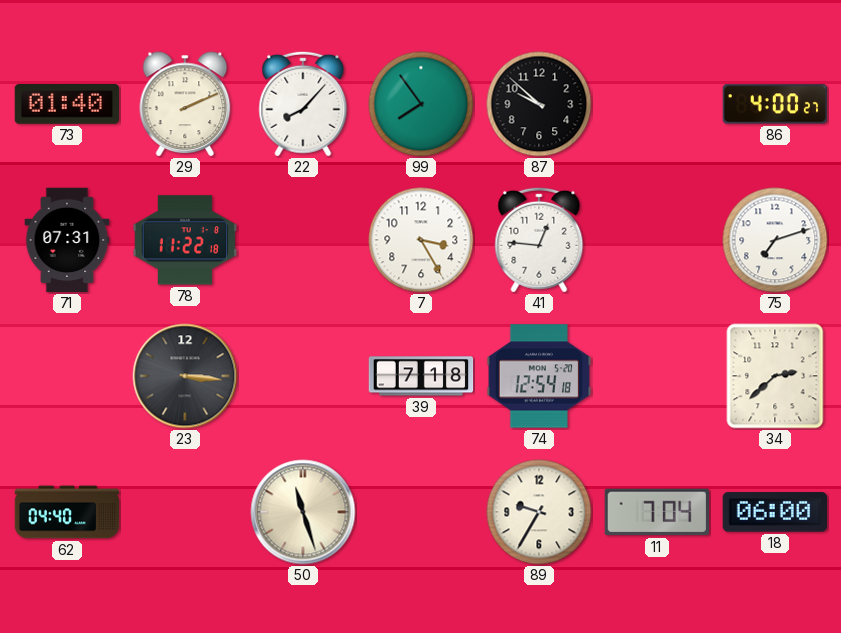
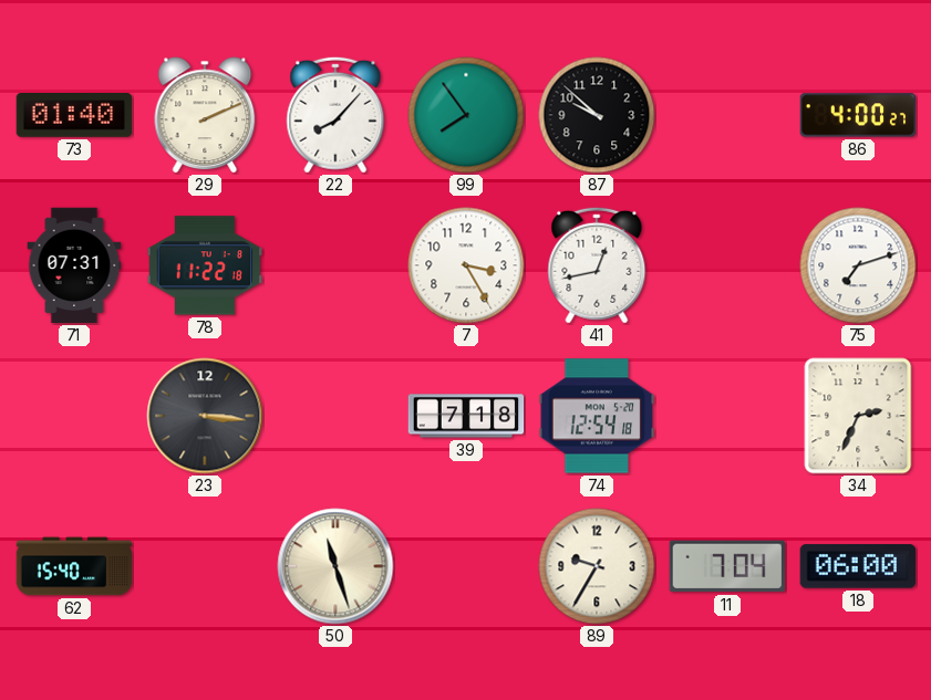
41: 12:46 -> 12:43
34: 2:38 -> 2:34
62: 04:40 -> 15:40
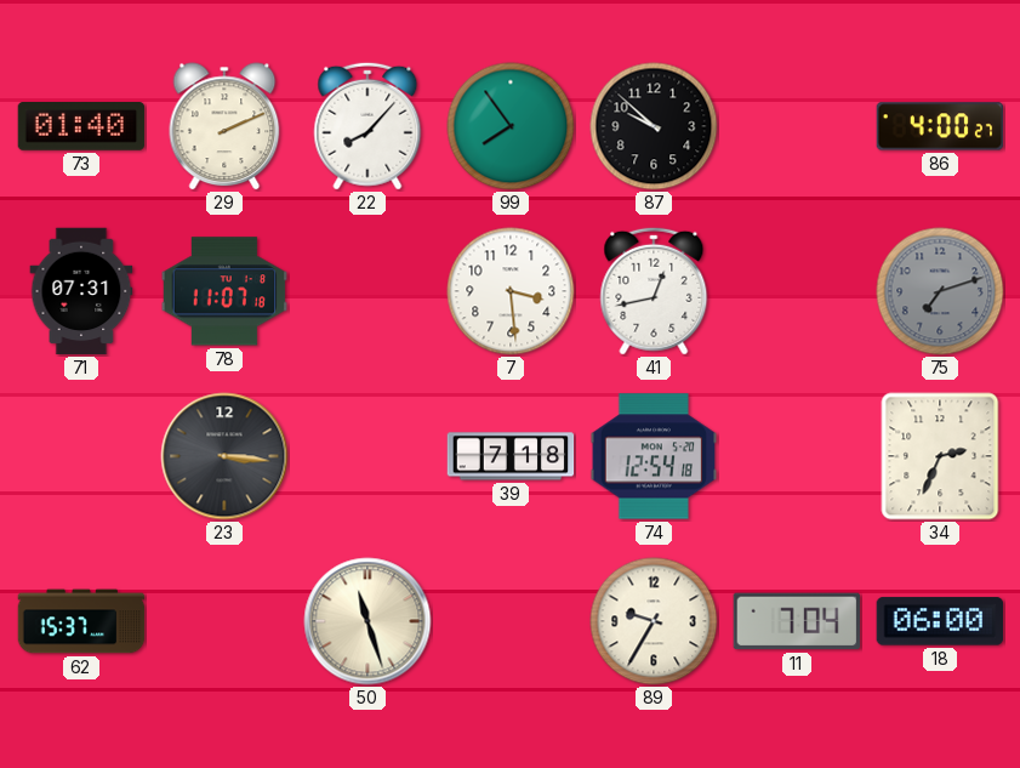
78: 11:22 -> 11:07
7: 3:25 -> 3:29
75 dial: white -> grey
62: 15:40 -> 15:37
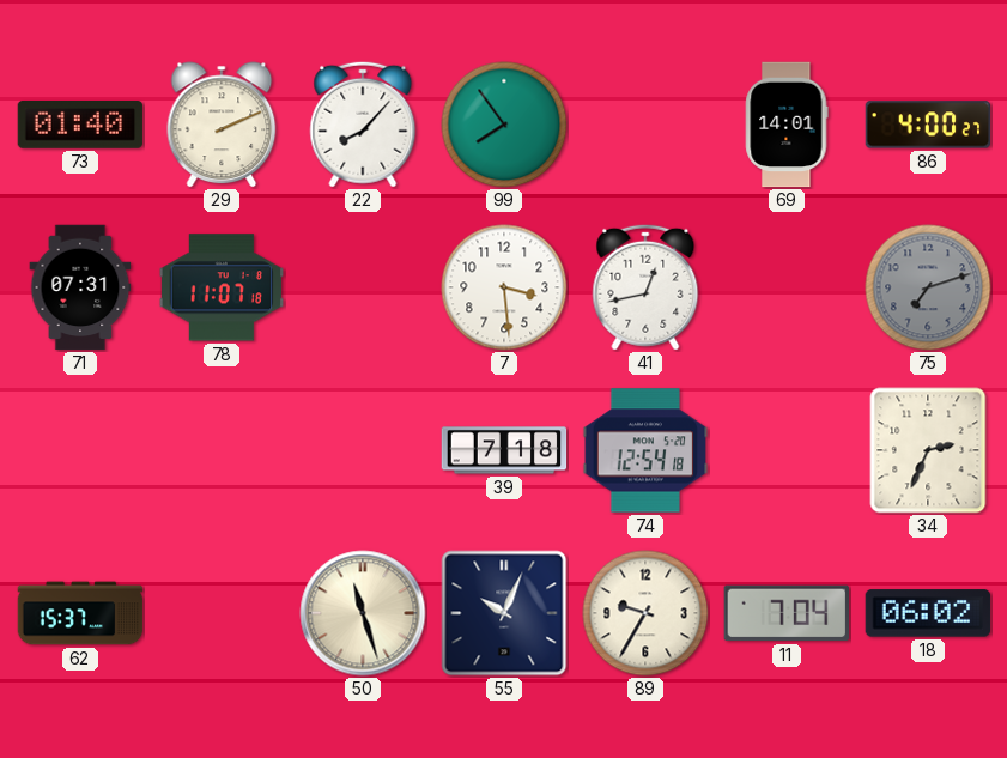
87: 9:52 -> none
69: none -> 14:01
23: 3:16 -> none
55: none -> 10:04
18: 06:00 -> 06:02
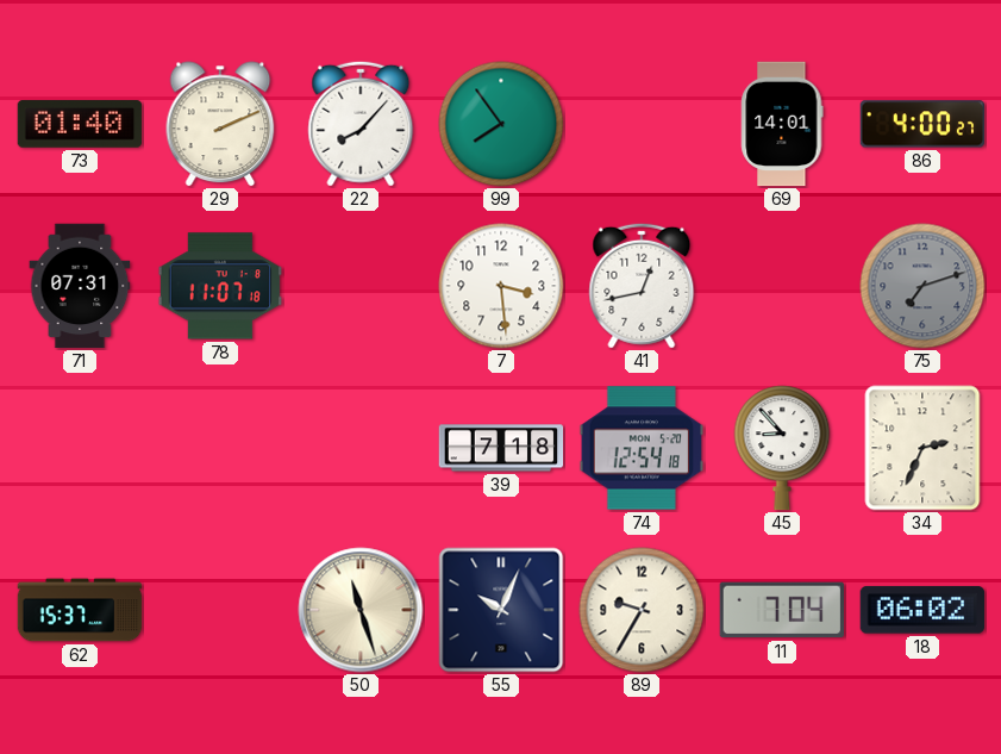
45: none -> 8:53
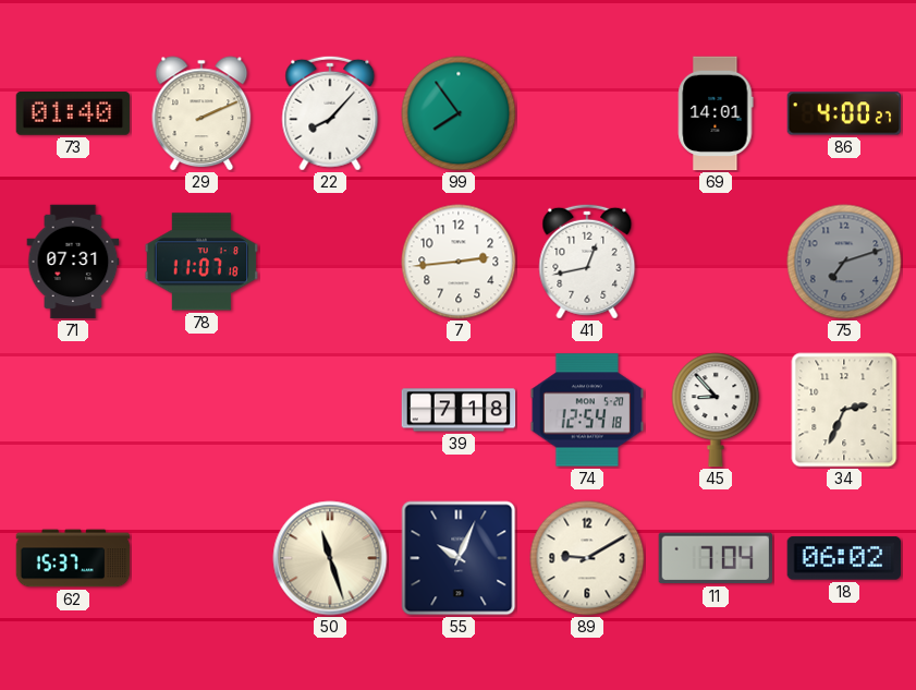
7: 3:29 -> 2:44
89: 9:35 -> 9:10
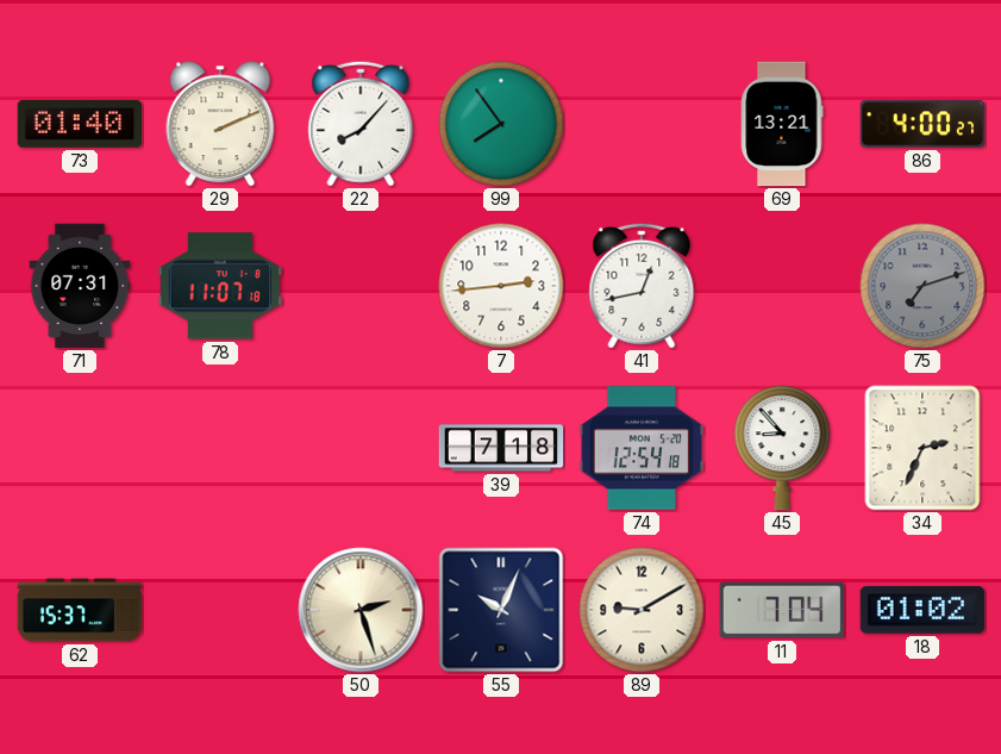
69: 14:01 -> 13:21
50: 11:27 -> 2:27
18: 06:02 -> 01:02
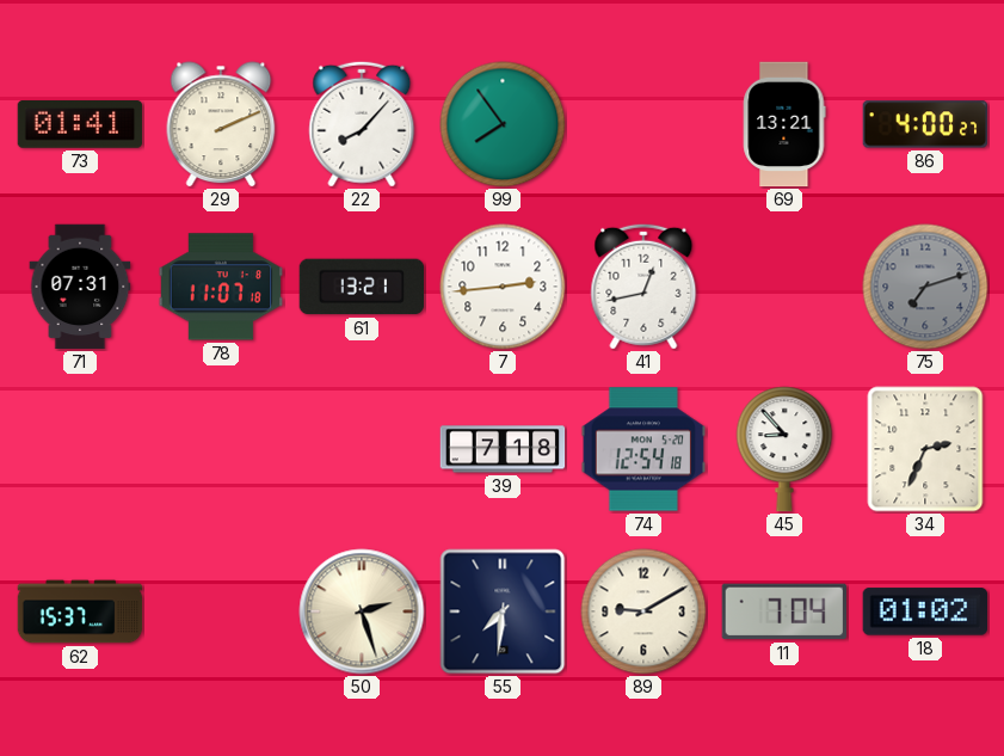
73: 01:40 -> 01:41
61: none -> 13:21
55: 10:04 -> 7:31
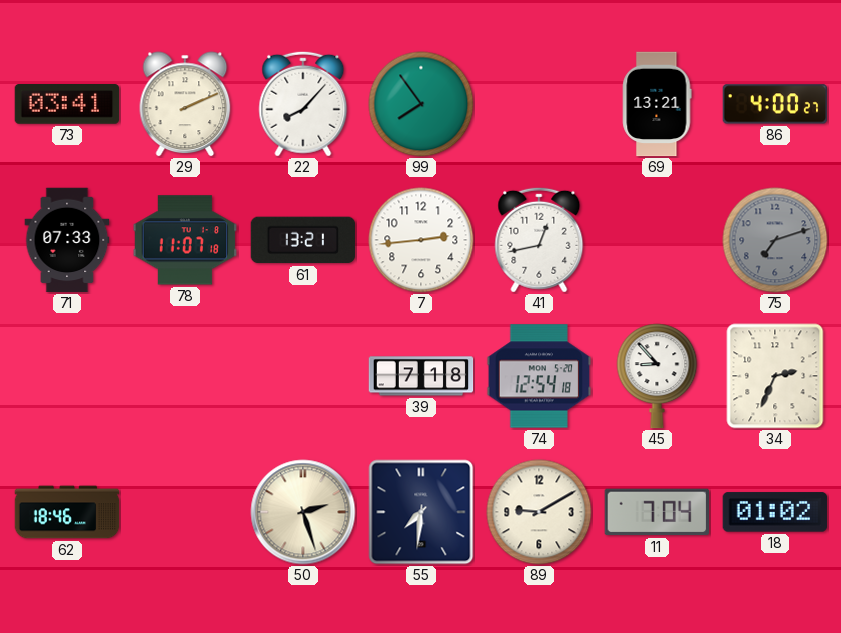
73: 01:41 -> 03:41
71: 07:31 -> 07:33
62: 15:37 -> 18:46
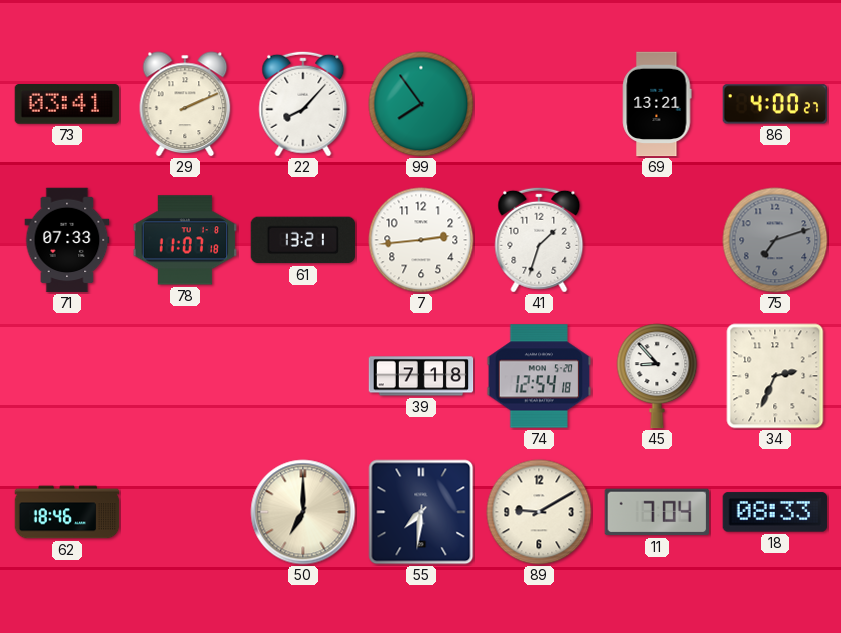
41: 12:43 -> 1:33
50: 2:27 -> 7:00
18: 01:02 -> 08:33
